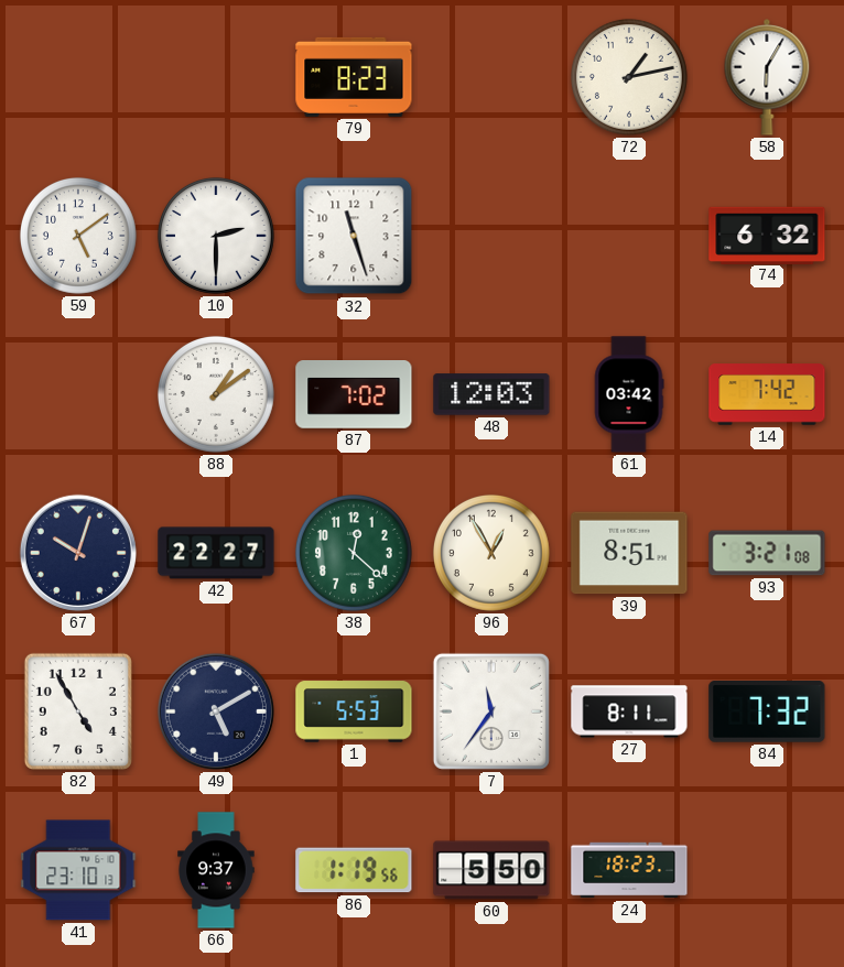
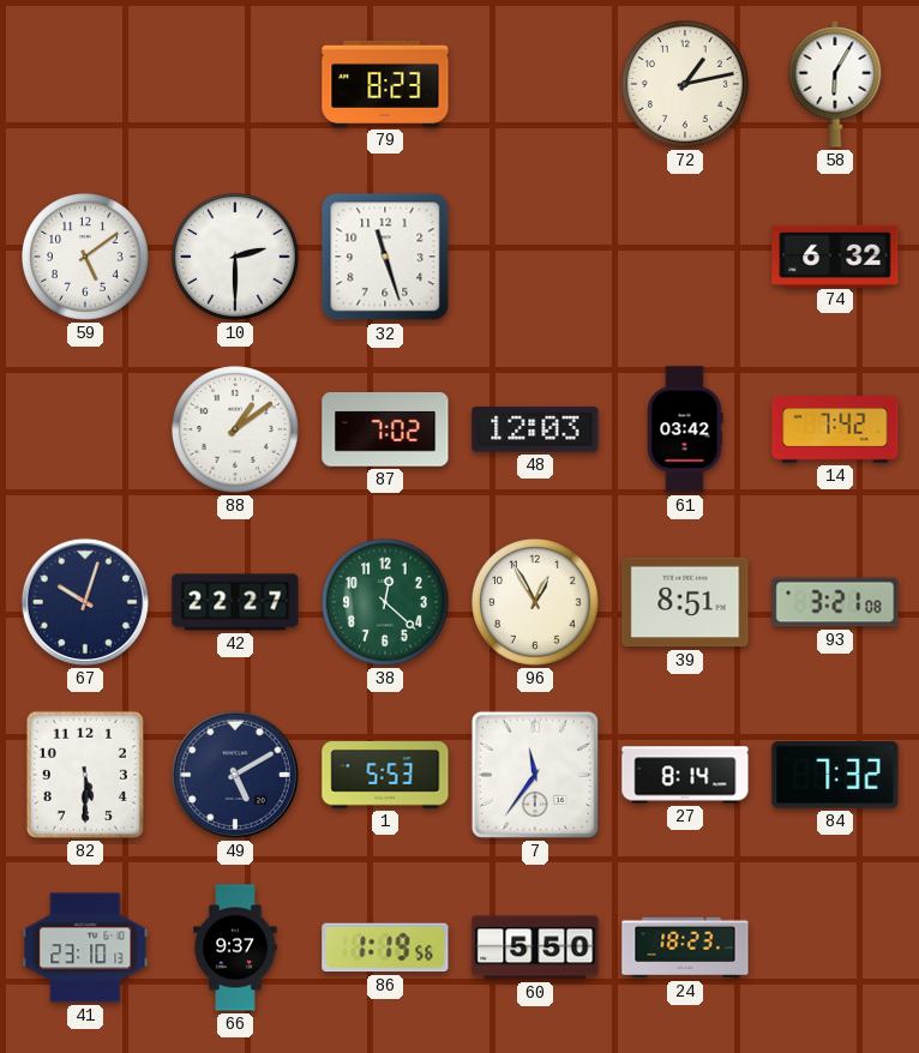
82: 4:55 -> 5:30
27: 8:11 -> 8:14
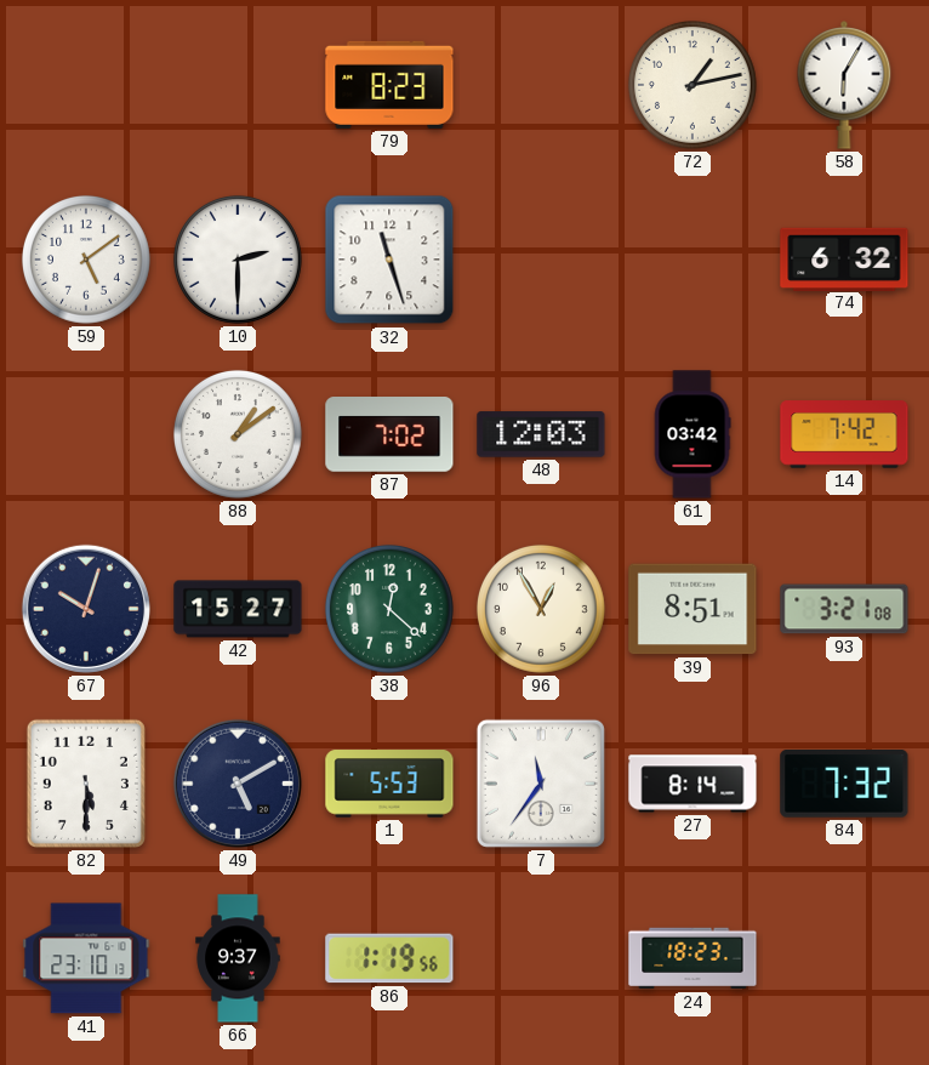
42: 22:27 -> 15:27
60: 5:50 -> none
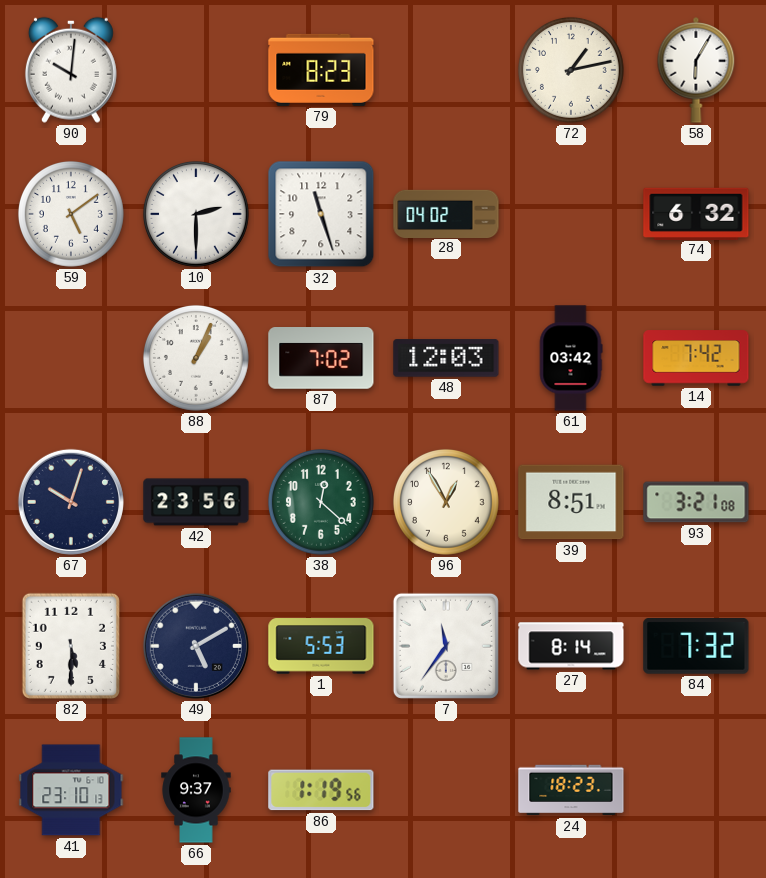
90: none -> 10:01
28: none -> 04:02
88: 1:09 -> 1:04
42: 15:27 -> 23:56
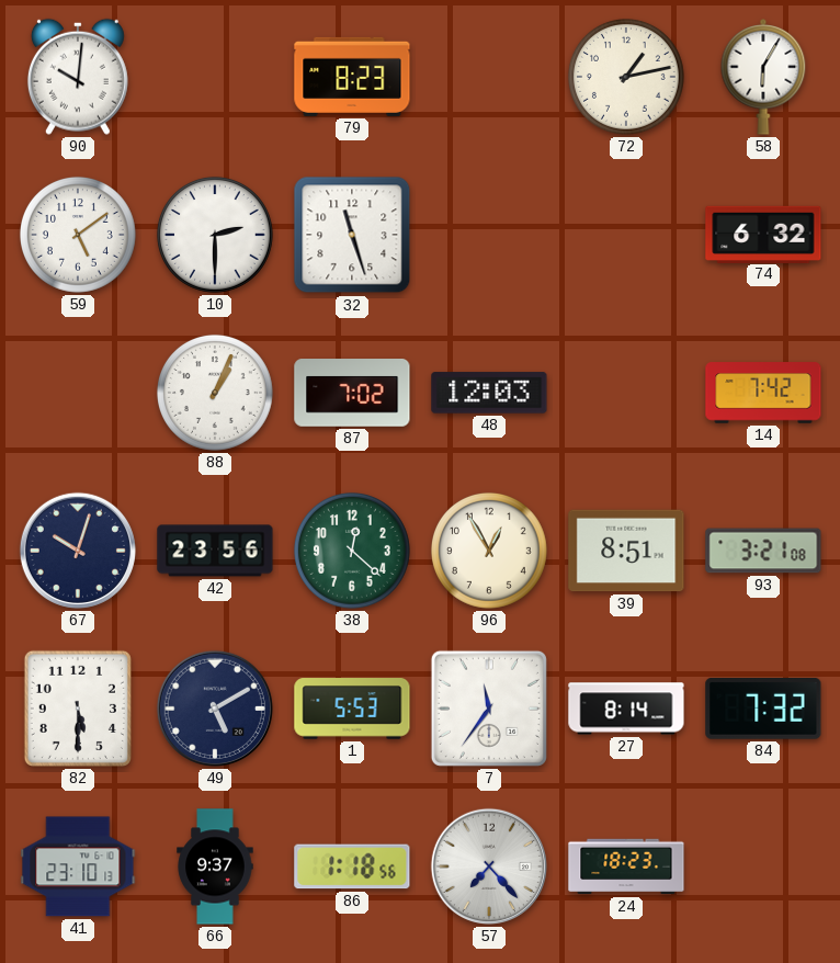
28: 04:02 -> none
61: 03:42 -> none
86: 1:19 -> 1:18
57: none -> 7:23
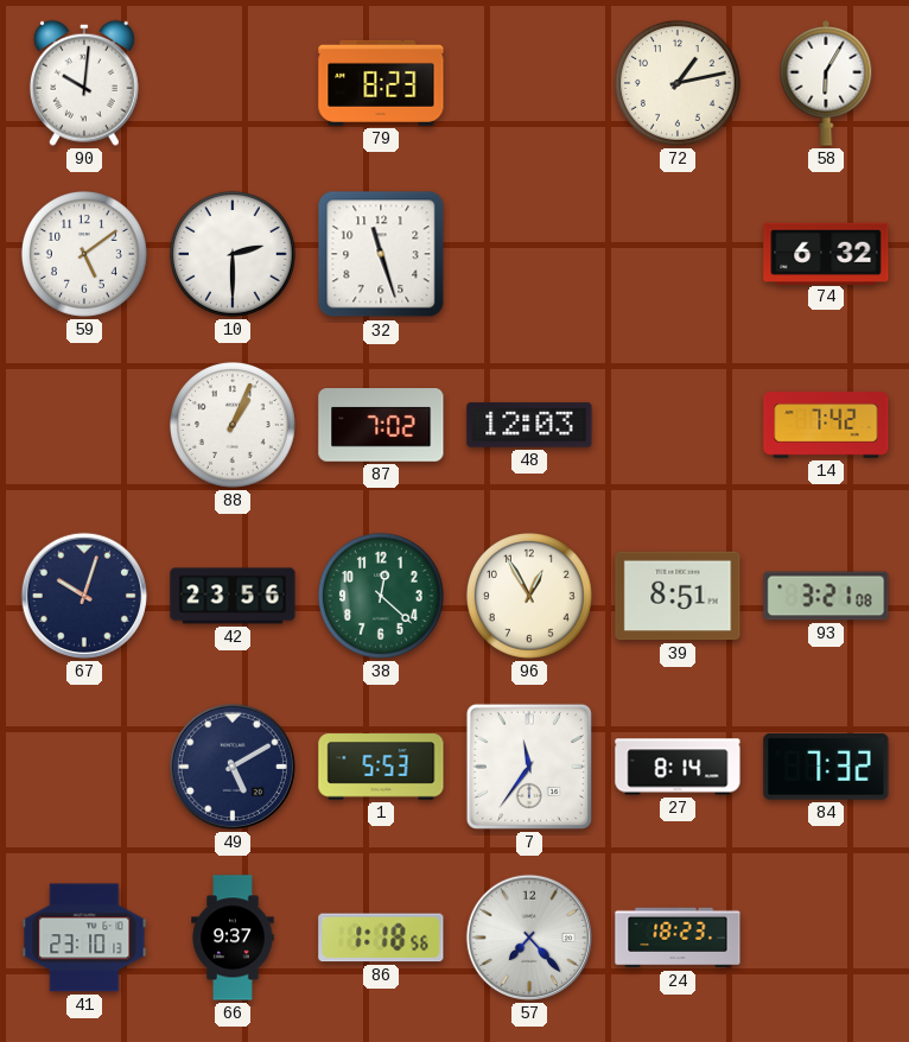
82: 5:30 -> none
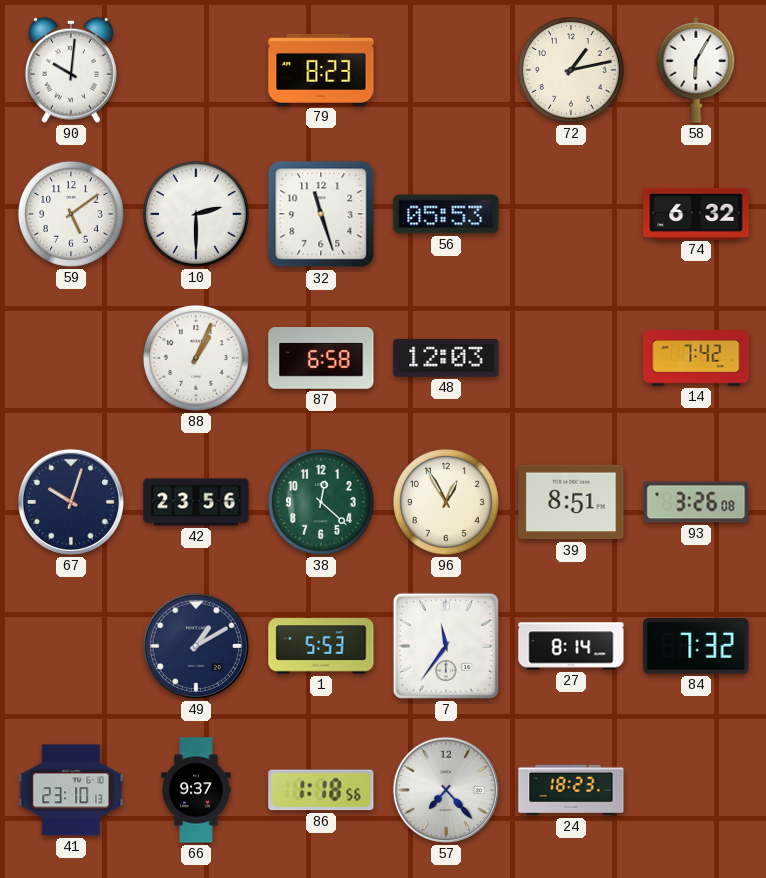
56: none -> 05:53
87: 7:02 -> 6:58
93: 3:21 -> 3:26
49: 5:10 -> 1:10
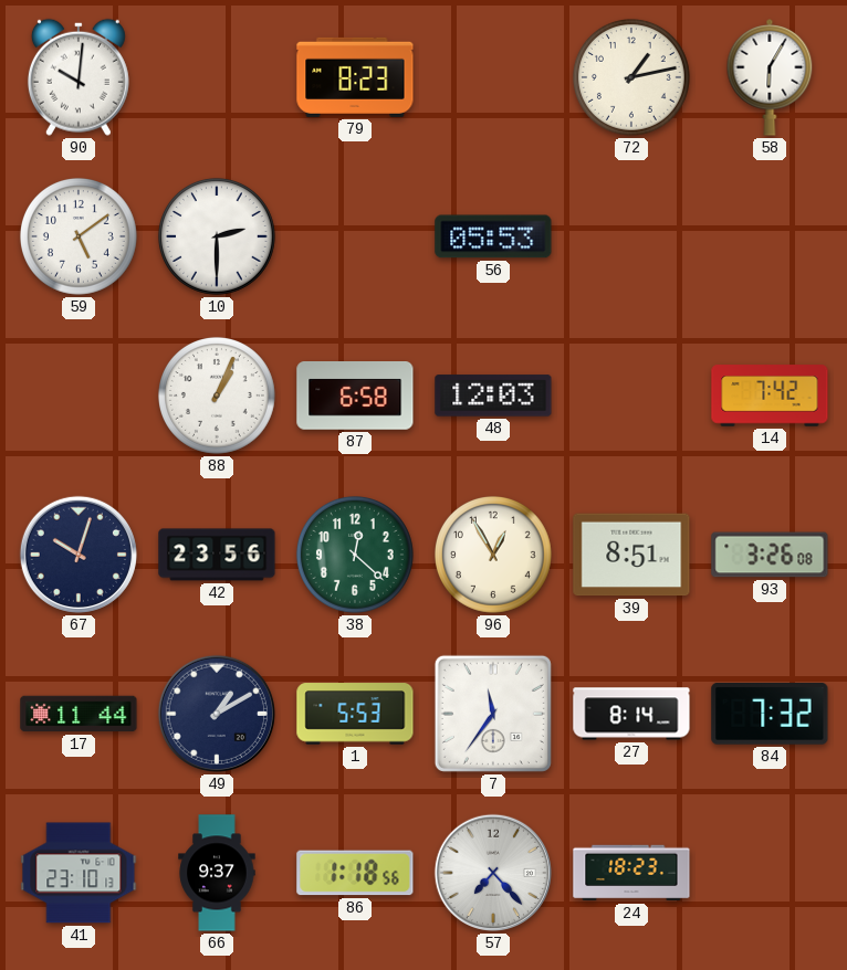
32: 11:27 -> none
74: 6:32 -> none
17: none -> 11:44
